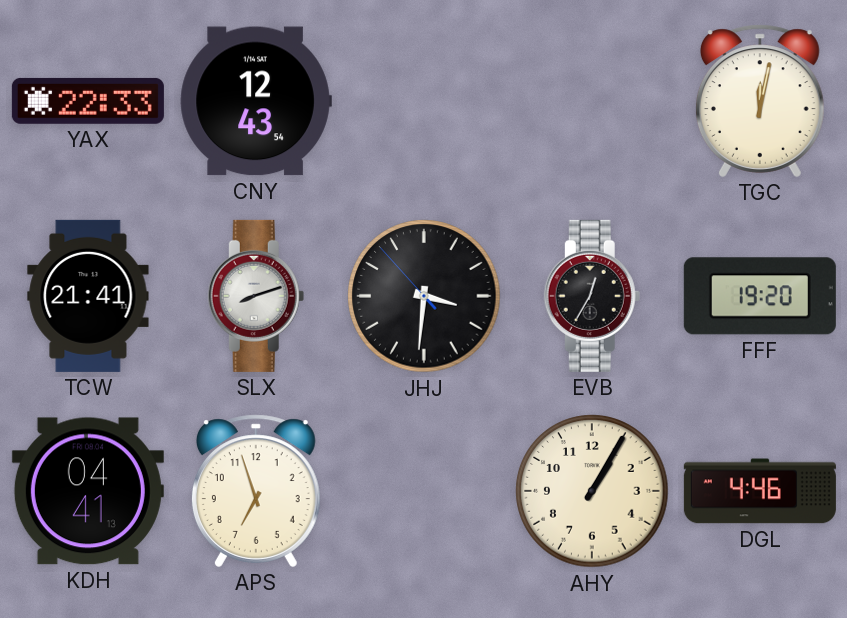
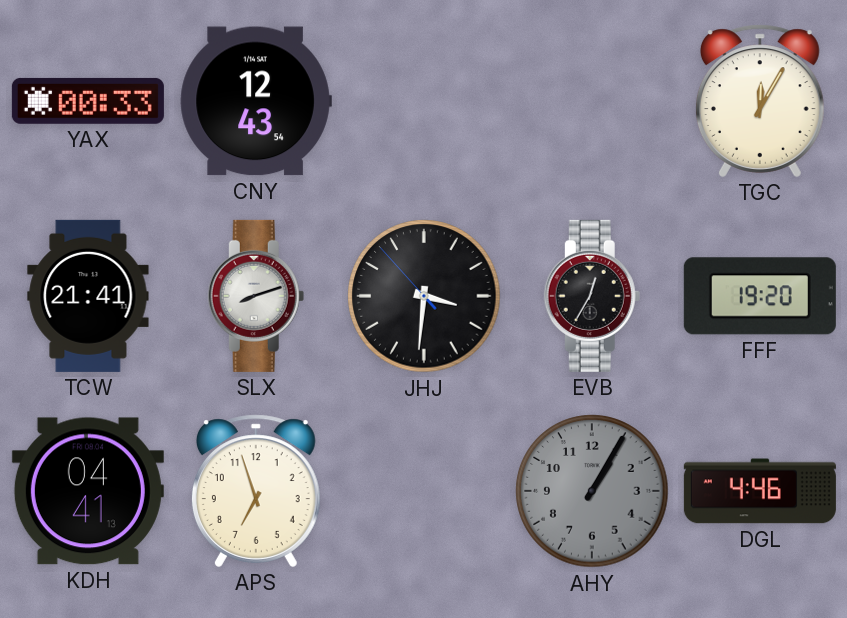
YAX: 22:33 -> 00:33
TGC: 12:02 -> 12:05
AHY dial: cream -> grey
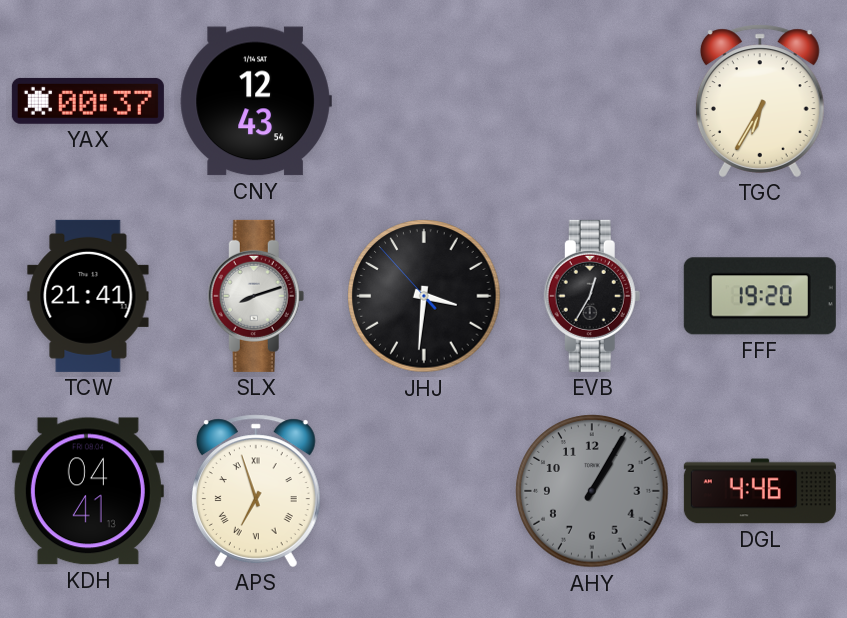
YAX: 00:33 -> 00:37
TGC: 12:05 -> 6:35
APS numerals: Arabic -> Roman
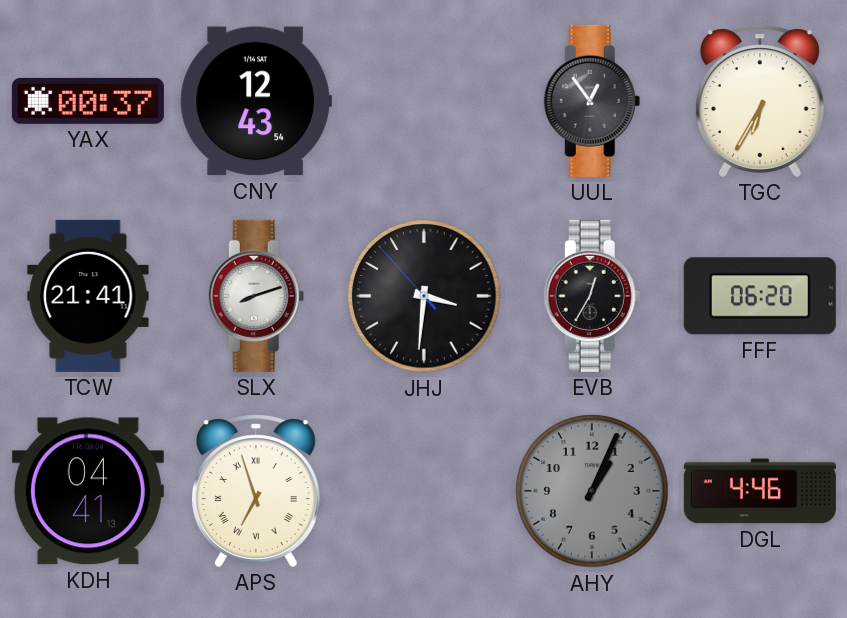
UUL: none -> 12:54
FFF: 19:20 -> 06:20
AHY: 1:05 -> 1:04
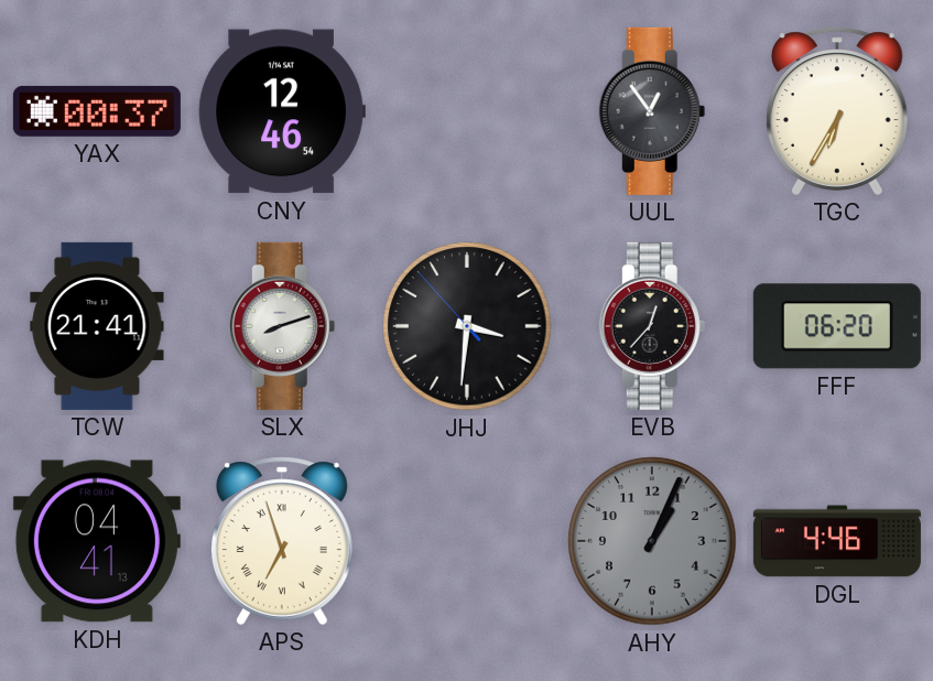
CNY: 12:43 -> 12:46
EVB: 12:35 -> 12:37
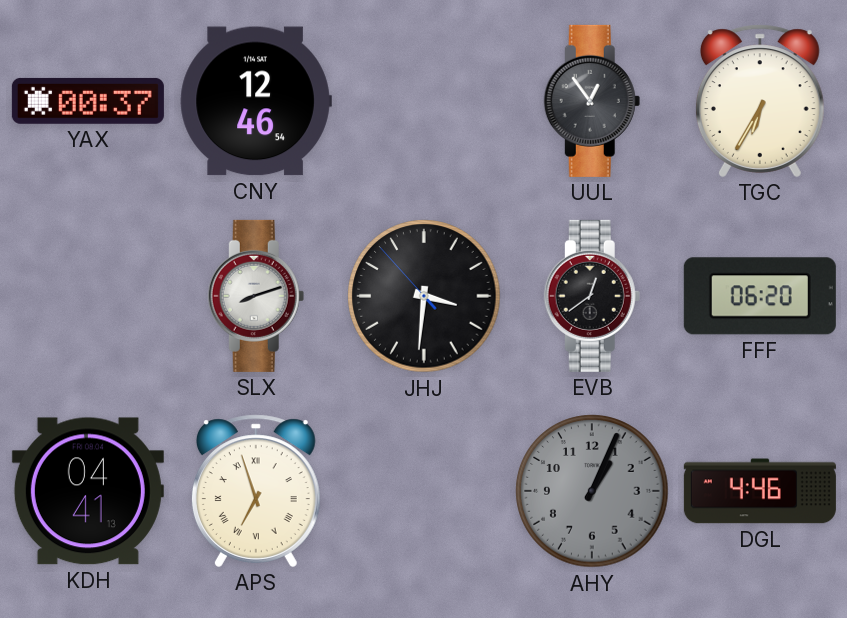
TCW: 21:41 -> none
EVB: 12:37 -> 12:39
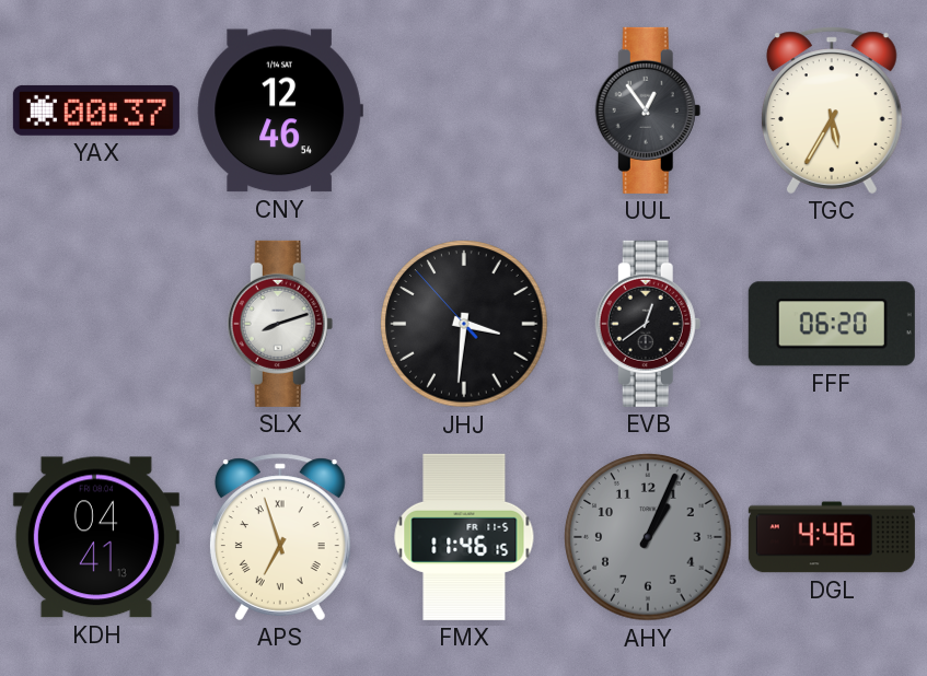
TGC: 6:35 -> 5:35
FMX: none -> 11:46
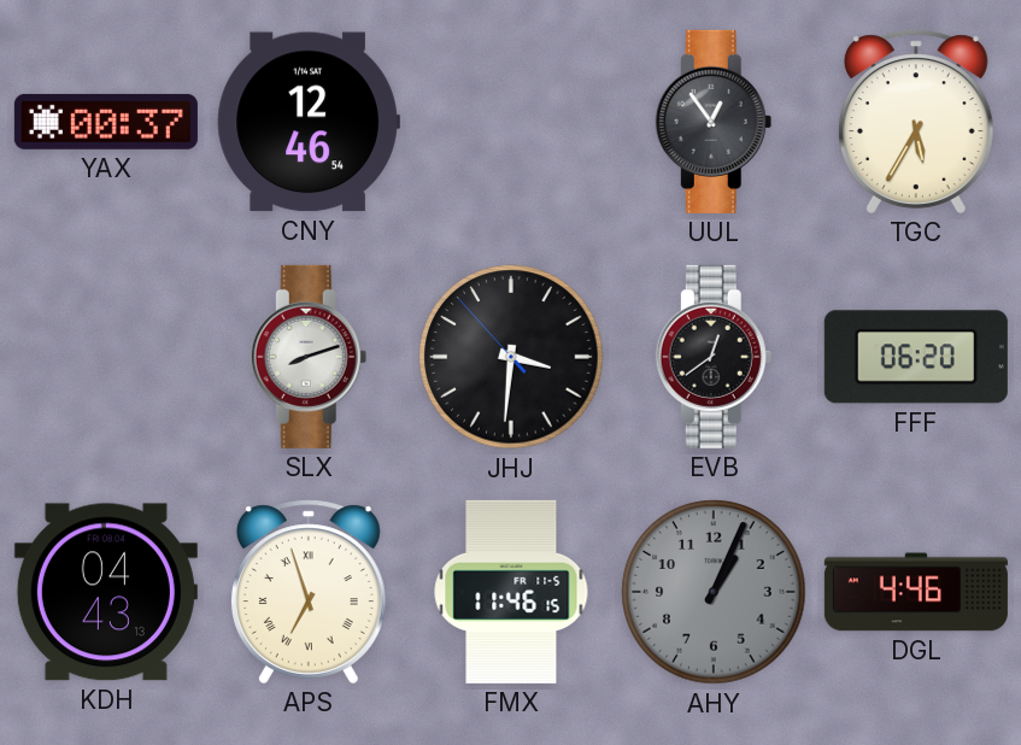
KDH: 04:41 -> 04:43
